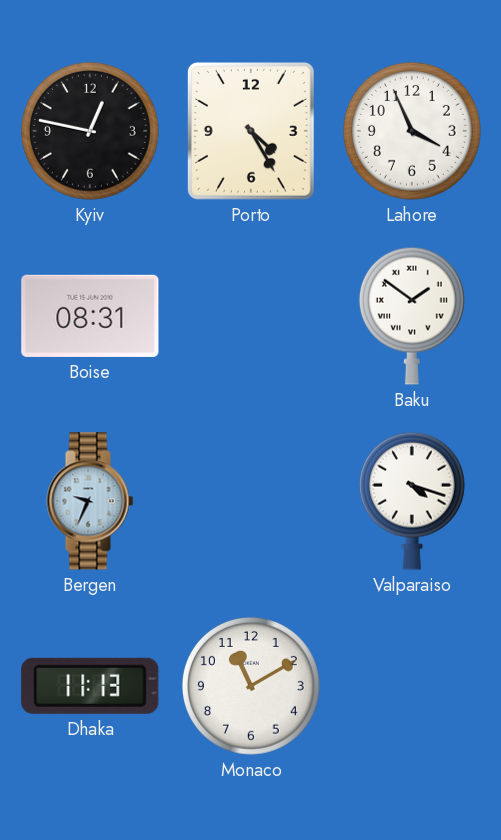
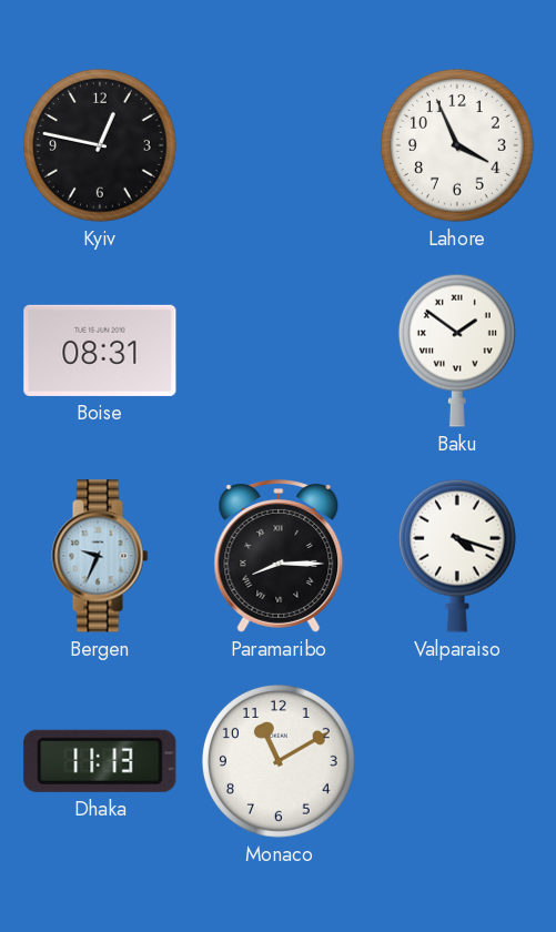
Porto: 4:25 -> none
Paramaribo: none -> 8:15
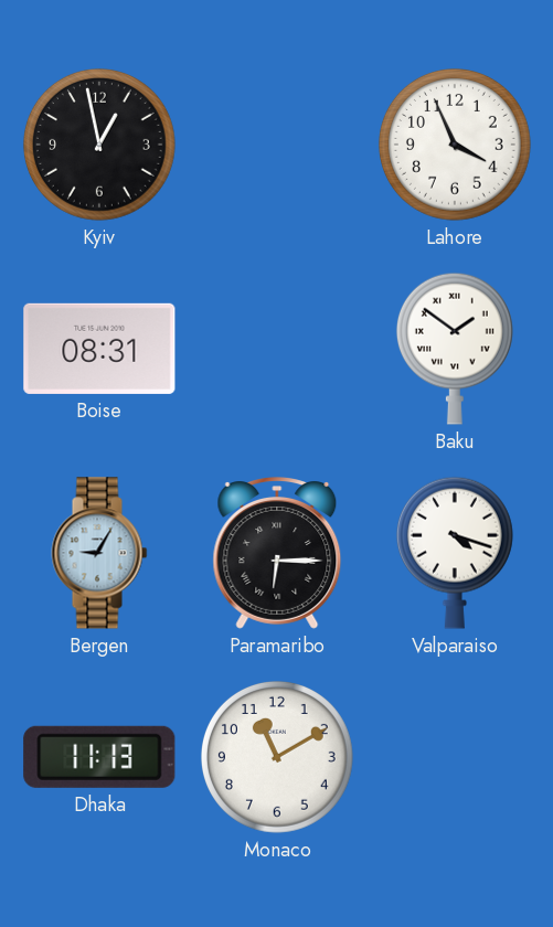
Kyiv: 12:47 -> 12:58
Bergen: 9:34 -> 9:05
Paramaribo: 8:15 -> 6:15
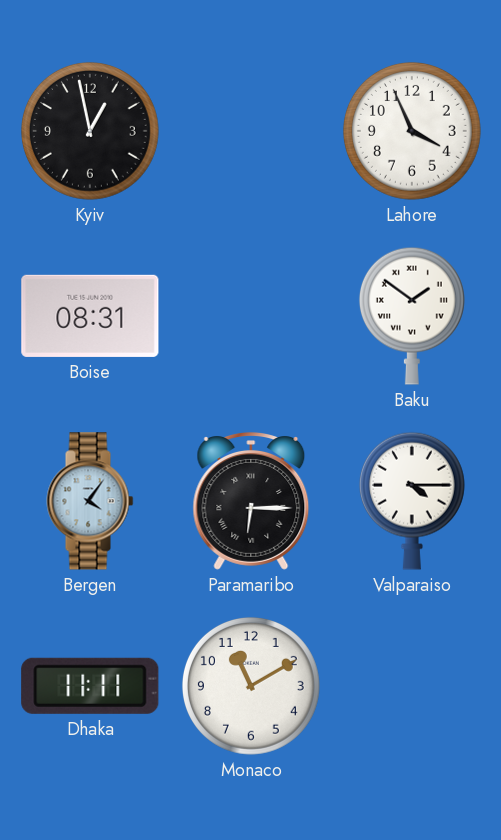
Bergen: 9:05 -> 4:06
Valparaiso: 4:18 -> 4:15
Dhaka: 11:13 -> 11:11
